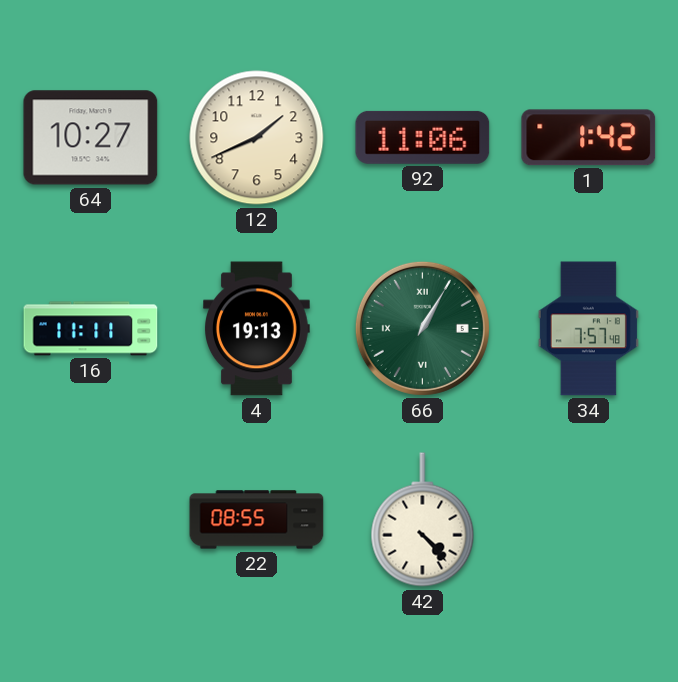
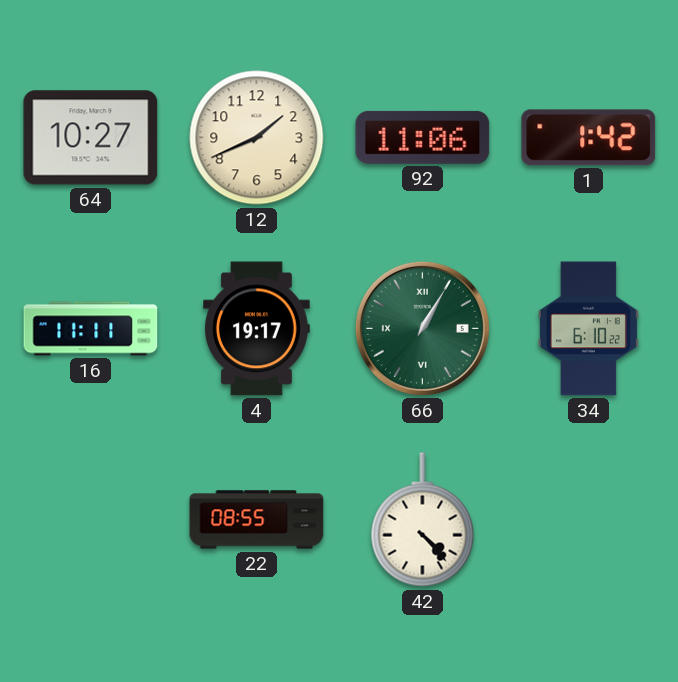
4: 19:13 -> 19:17
34: 7:57 -> 6:10
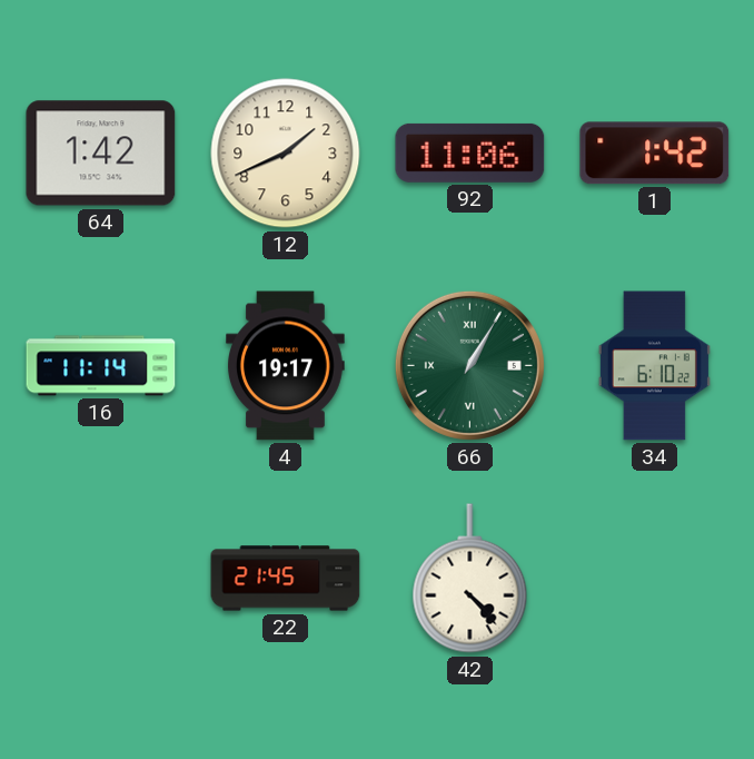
64: 10:27 -> 1:42
16: 11:11 -> 11:14
22: 08:55 -> 21:45
